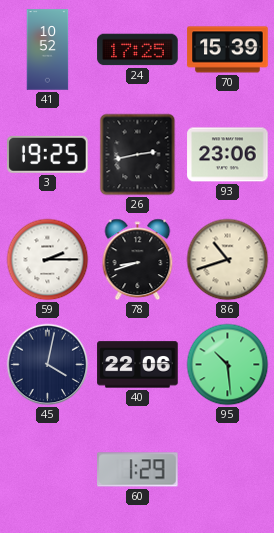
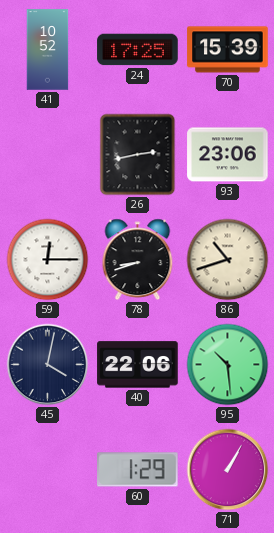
3: 19:25 -> none
59: 2:15 -> 12:15
71: none -> 1:05
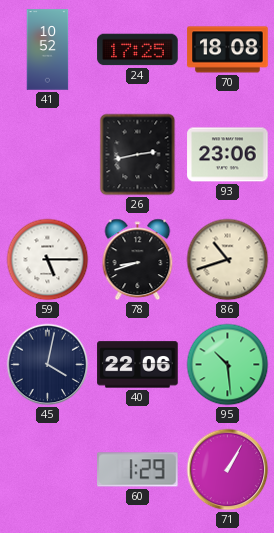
70: 15:39 -> 18:08
59: 12:15 -> 5:15
